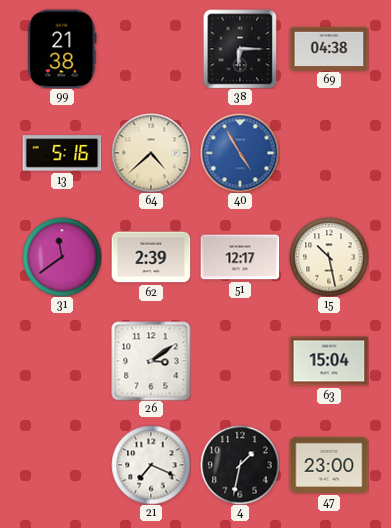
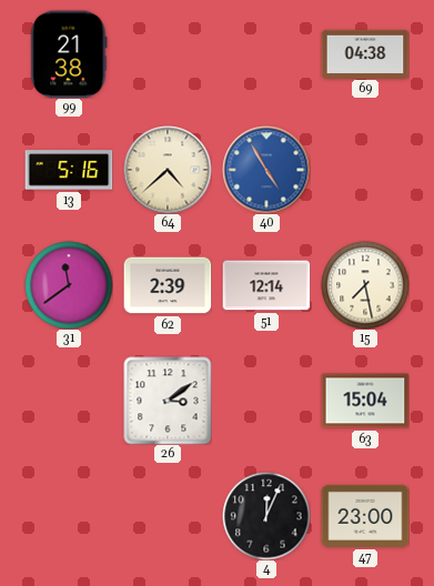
38: 6:15 -> none
51: 12:17 -> 12:14
15: 10:28 -> 7:28
21: 7:19 -> none
4: 1:32 -> 12:04
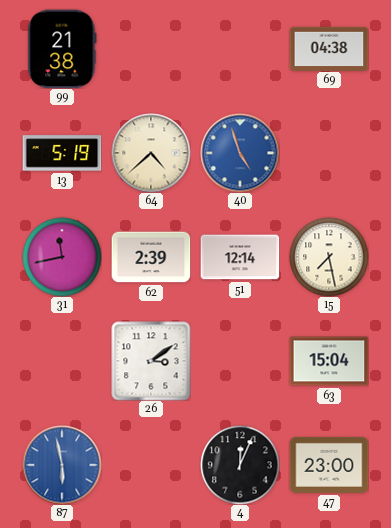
13: 5:16 -> 5:19
40: 4:55 -> 4:57
31: 11:39 -> 11:43
87: none -> 5:58
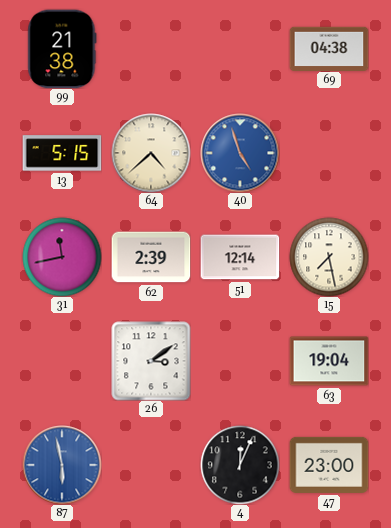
13: 5:19 -> 5:15
63: 15:04 -> 19:04
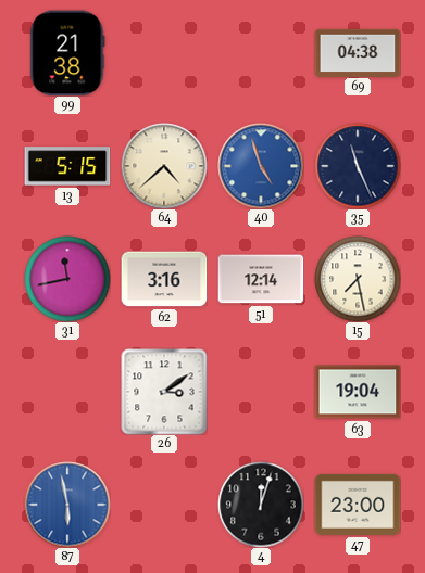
35: none -> 11:26
62: 2:39 -> 3:16
4: 12:04 -> 12:03
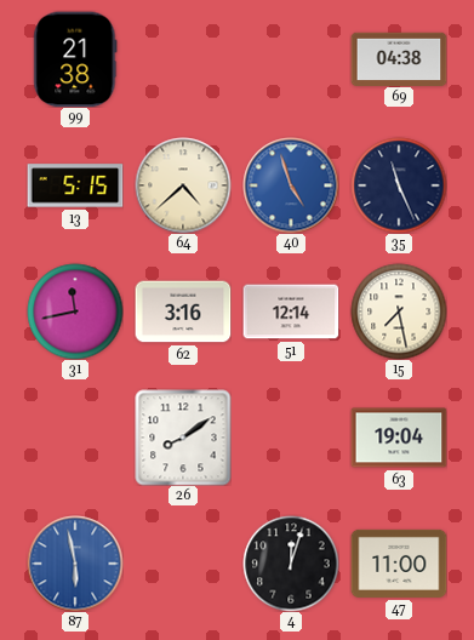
26: 3:09 -> 8:09
47: 23:00 -> 11:00
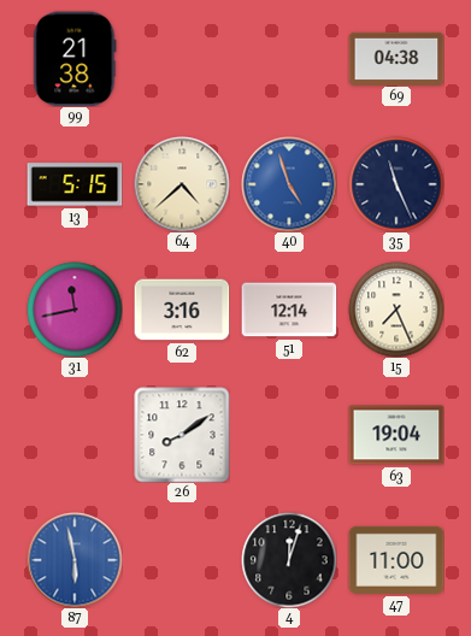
15: 7:28 -> 7:26
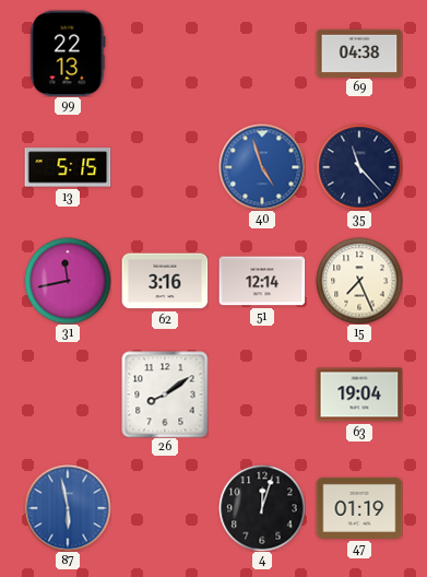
99: 21:38 -> 22:13
64: 4:38 -> none
35: 11:26 -> 11:23
47: 11:00 -> 01:19
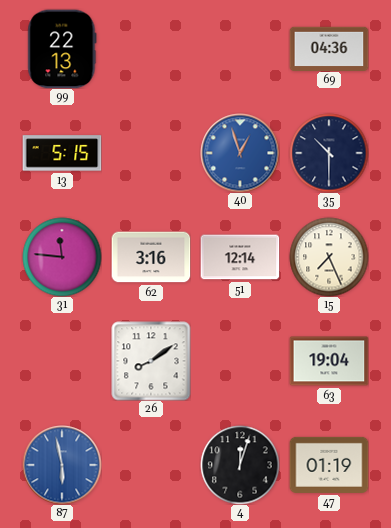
69: 04:38 -> 04:36
40: 4:57 -> 12:57
35: 11:23 -> 10:30
31: 11:43 -> 11:46
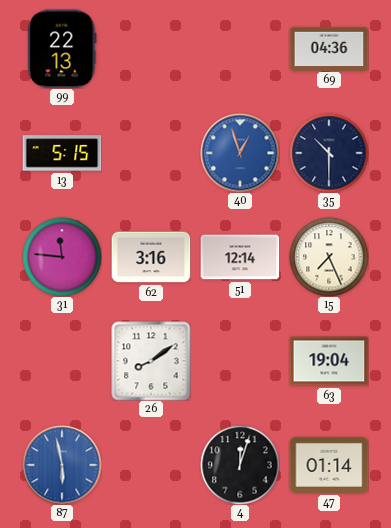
47: 01:19 -> 01:14
